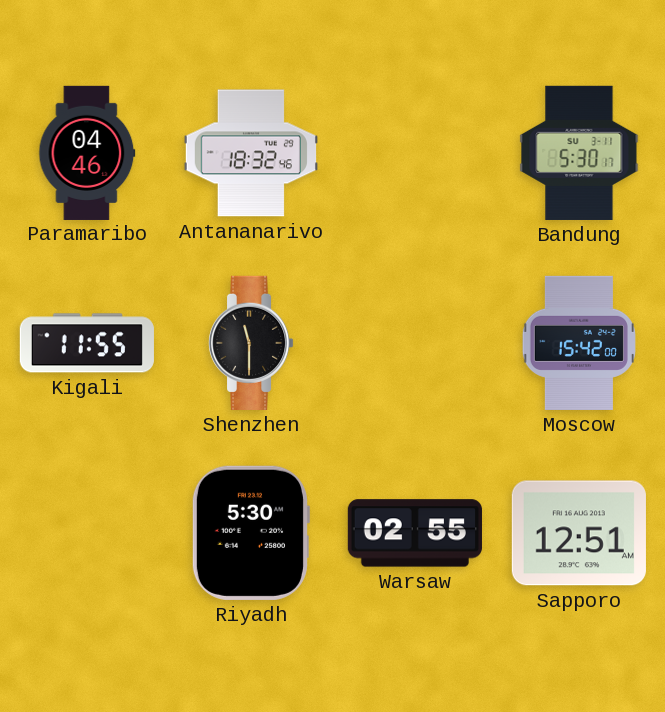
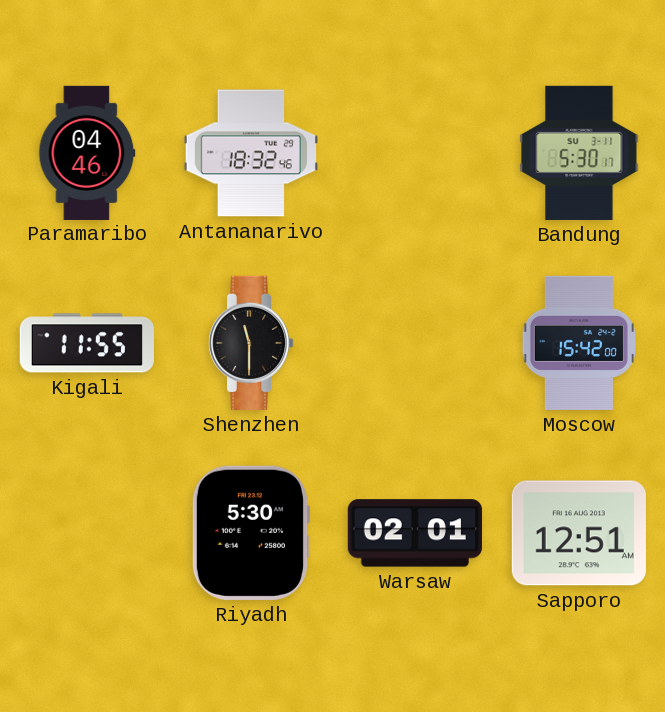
Warsaw: 02:55 -> 02:01
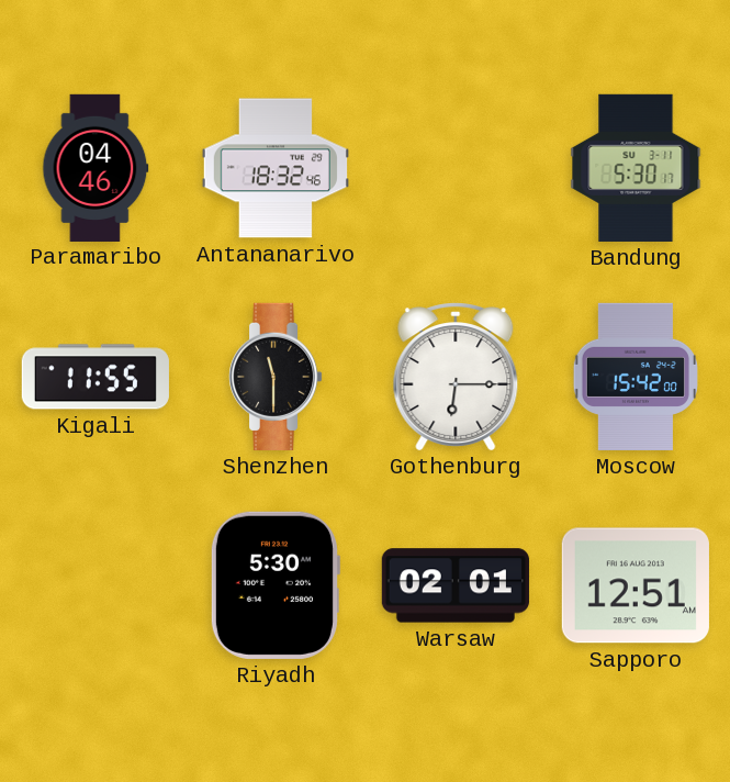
Gothenburg: none -> 6:15
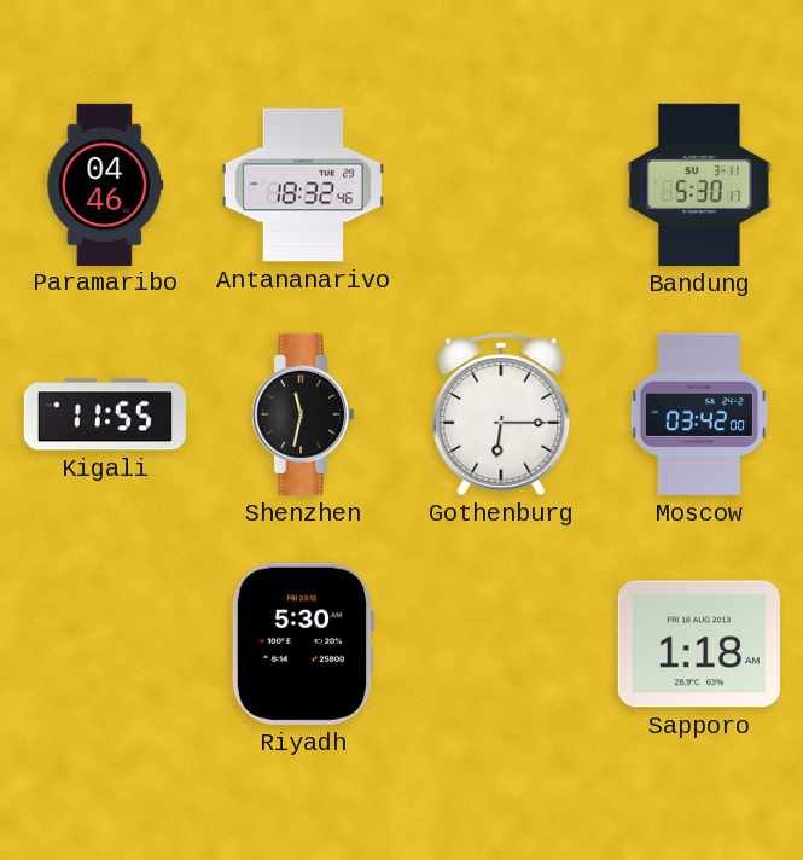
Shenzhen: 11:30 -> 11:32
Moscow: 15:42 -> 03:42
Warsaw: 02:01 -> none
Sapporo: 12:51 -> 1:18
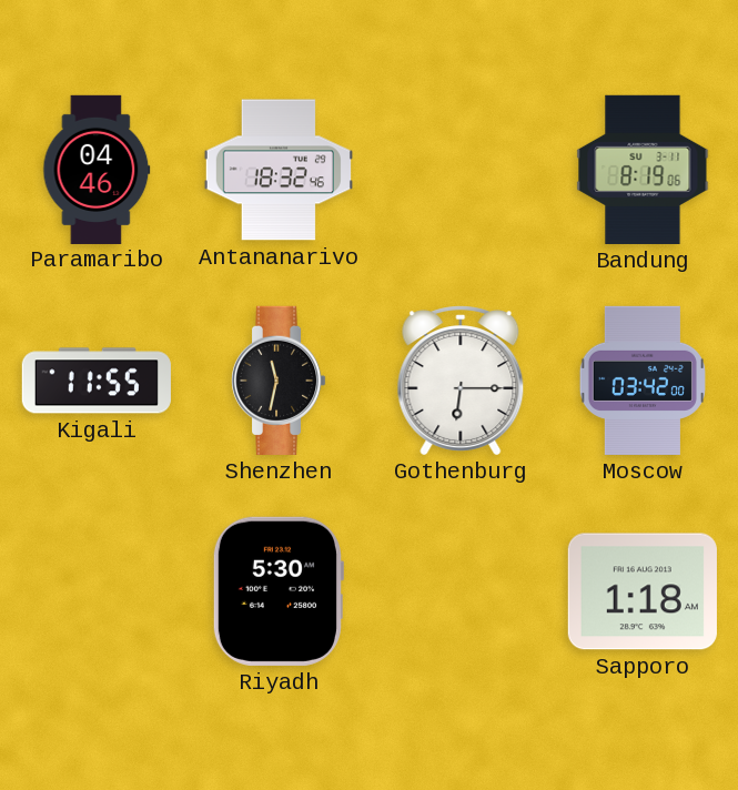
Bandung: 5:30 -> 8:19
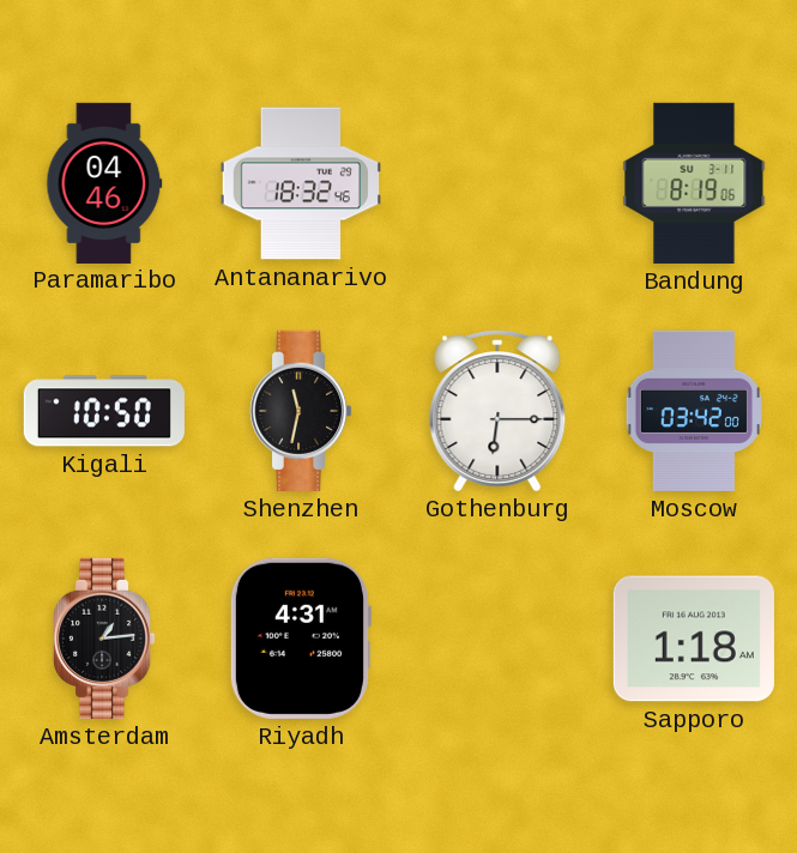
Kigali: 11:55 -> 10:50
Amsterdam: none -> 1:14
Riyadh: 5:30 -> 4:31
